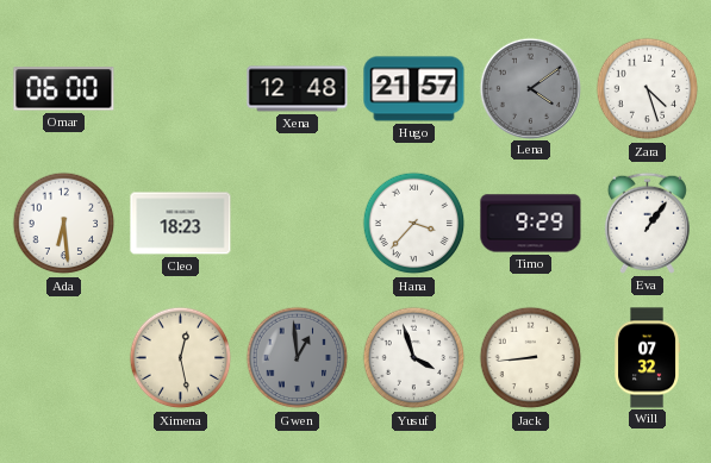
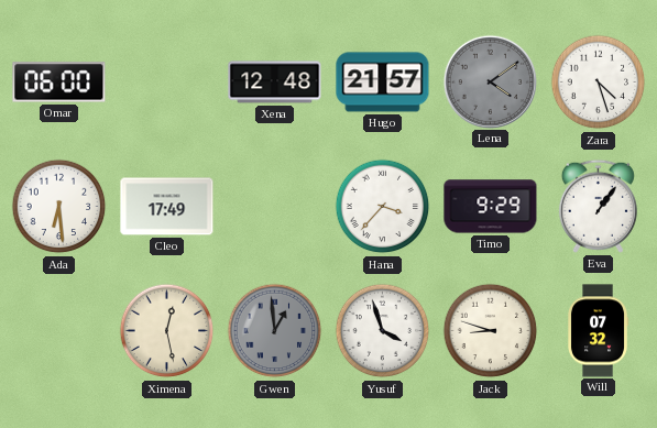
Cleo: 18:23 -> 17:49
Jack: 8:44 -> 8:48
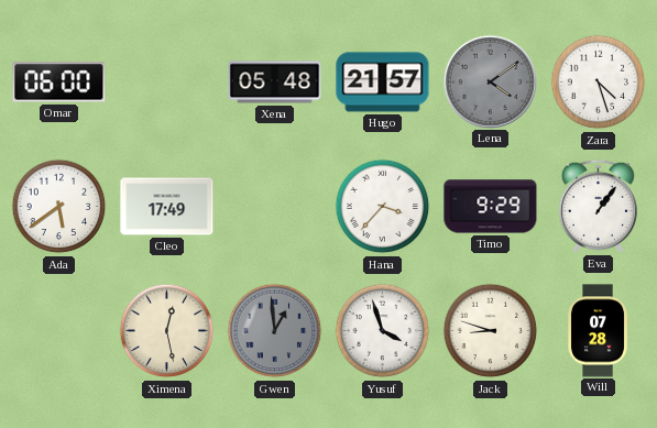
Xena: 12:48 -> 05:48
Ada: 6:29 -> 5:39
Will: 07:32 -> 07:28
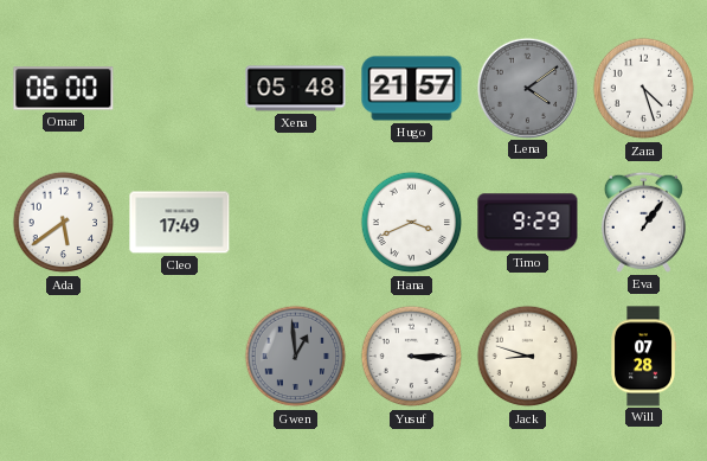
Hana: 3:37 -> 3:41
Ximena: 12:28 -> none
Yusuf: 3:57 -> 3:15
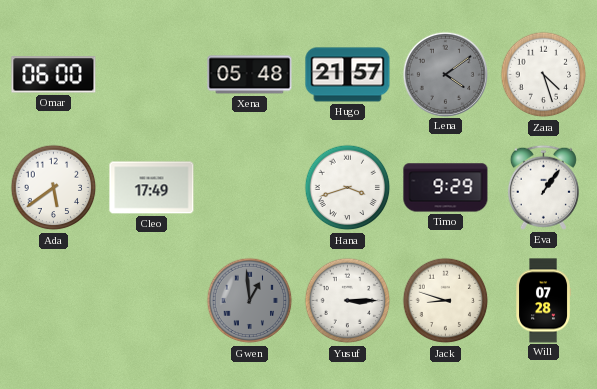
Hana: 3:41 -> 3:42
